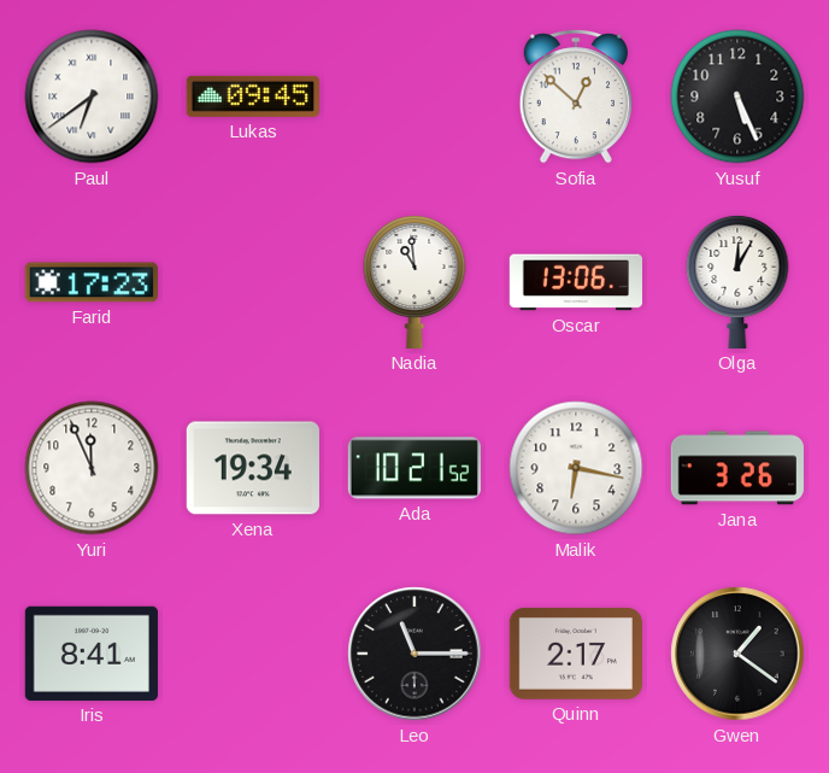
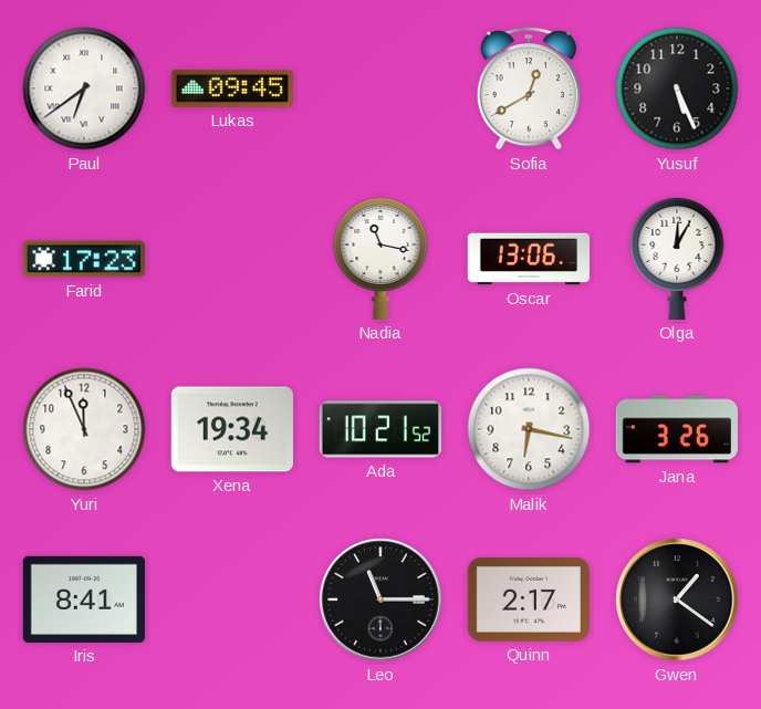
Sofia: 12:52 -> 12:40
Nadia: 10:59 -> 11:17
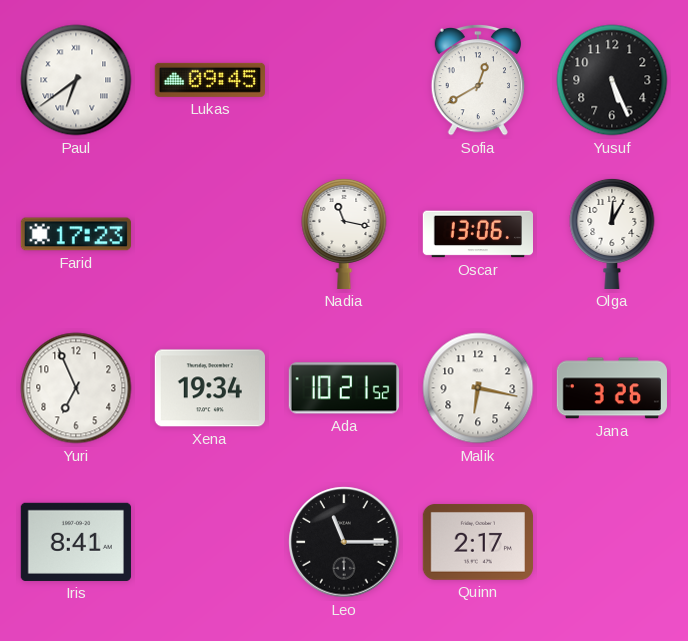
Yuri: 11:56 -> 6:56
Gwen: 1:21 -> none
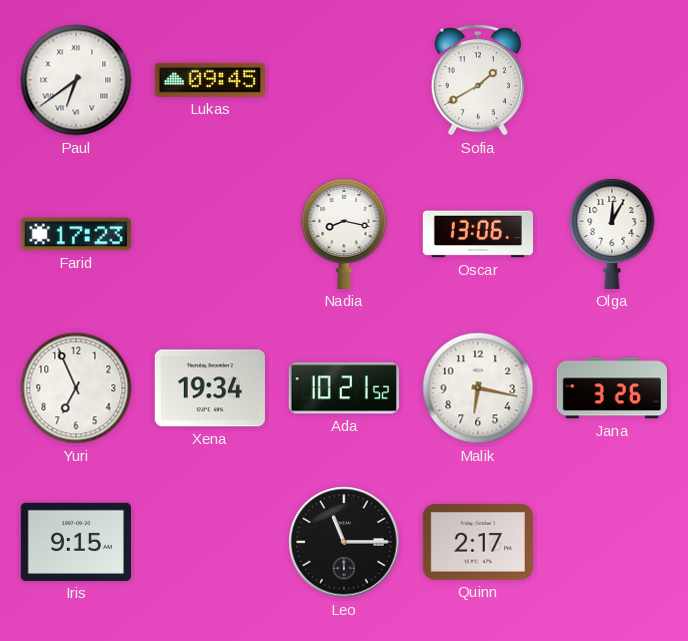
Sofia: 12:40 -> 1:40
Yusuf: 5:26 -> none
Nadia: 11:17 -> 8:17
Iris: 8:41 -> 9:15
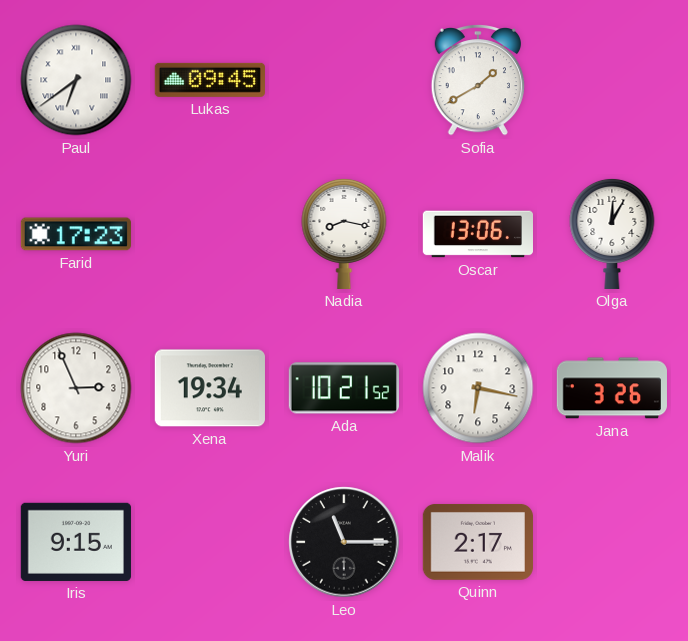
Yuri: 6:56 -> 2:56
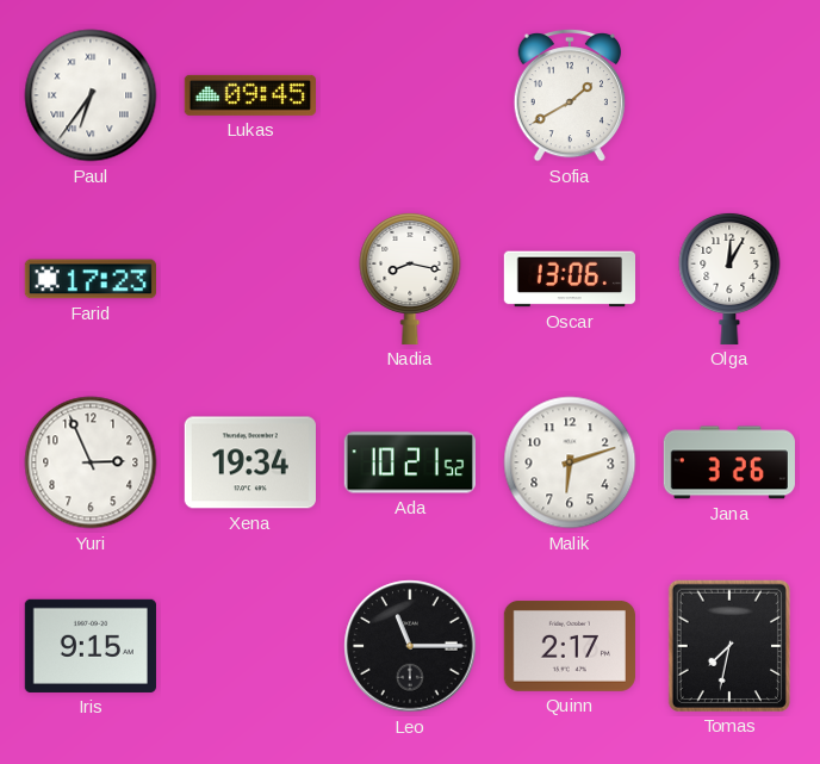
Paul: 6:39 -> 6:36
Malik: 6:17 -> 6:12
Tomas: none -> 7:32
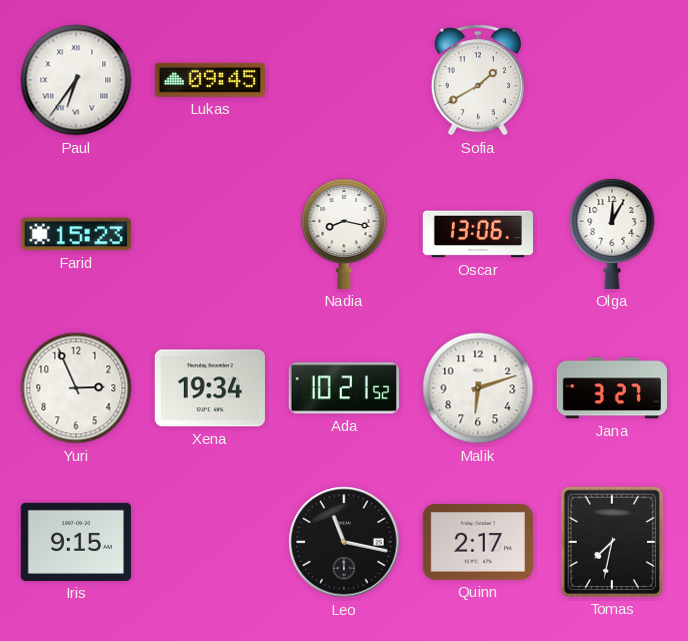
Farid: 17:23 -> 15:23
Jana: 3:26 -> 3:27
Leo: 11:15 -> 11:17
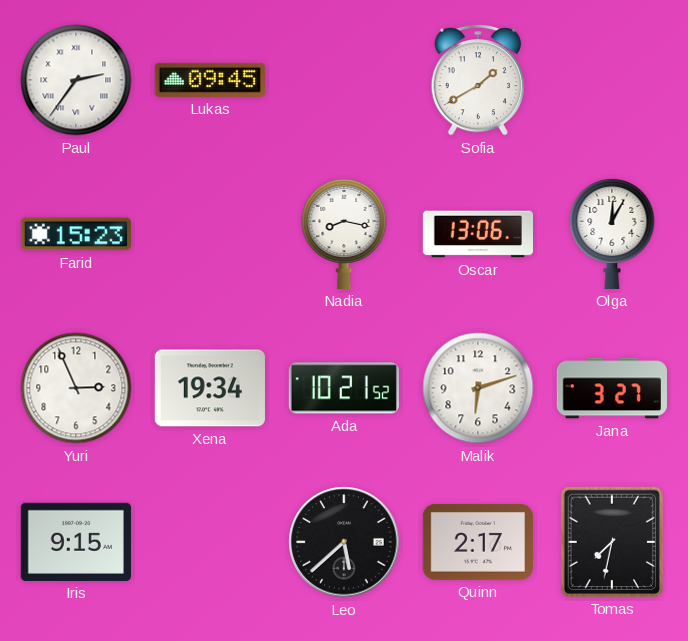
Paul: 6:36 -> 2:36
Leo: 11:17 -> 5:38
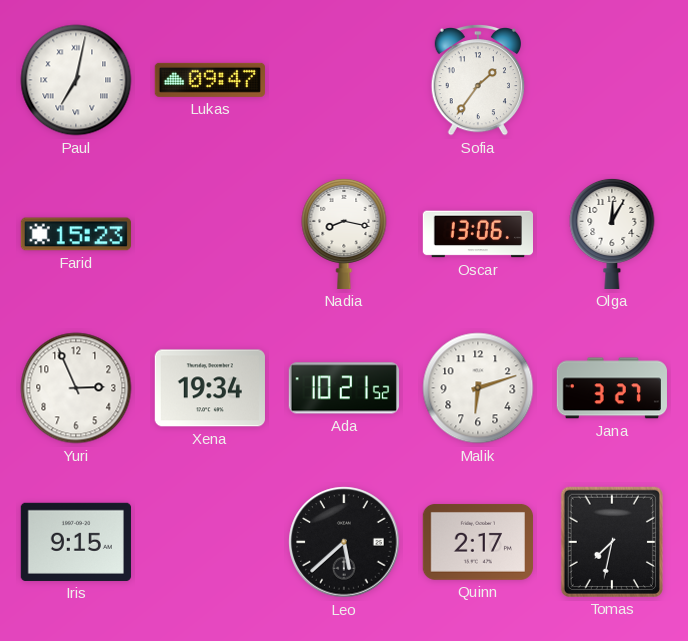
Paul: 2:36 -> 7:02
Lukas: 09:45 -> 09:47
Sofia: 1:40 -> 1:36
